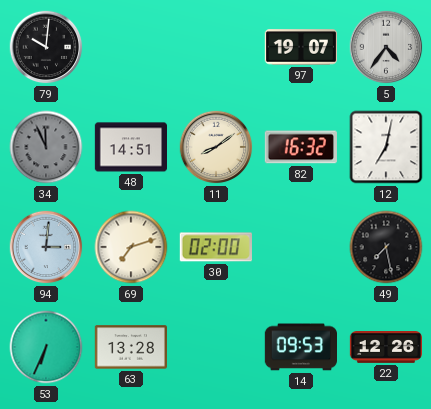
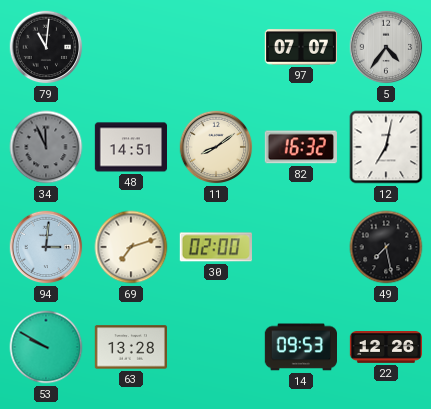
79: 10:01 -> 11:01
97: 19:07 -> 07:07
53: 6:34 -> 9:50
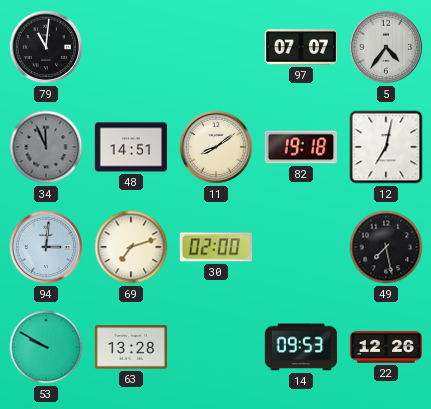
82: 16:32 -> 19:18
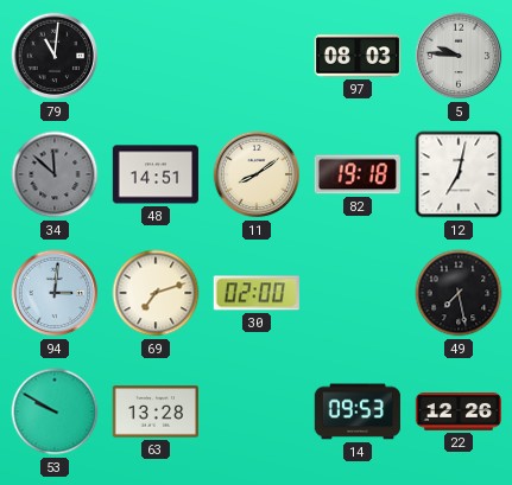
97: 07:07 -> 08:03
5: 4:36 -> 9:46
34: 11:56 -> 11:52
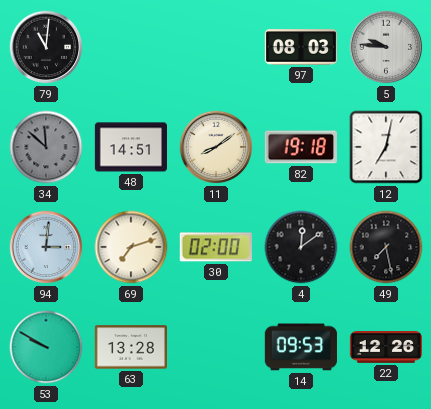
4: none -> 12:09
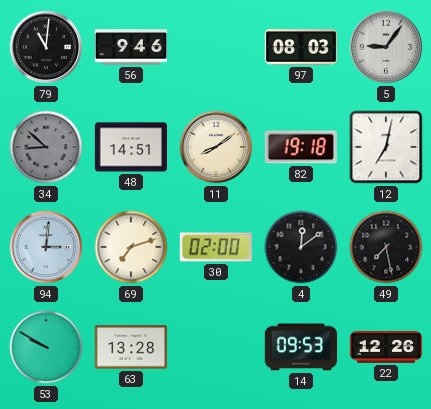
56: none -> 9:46
5: 9:46 -> 9:06
34: 11:52 -> 8:52
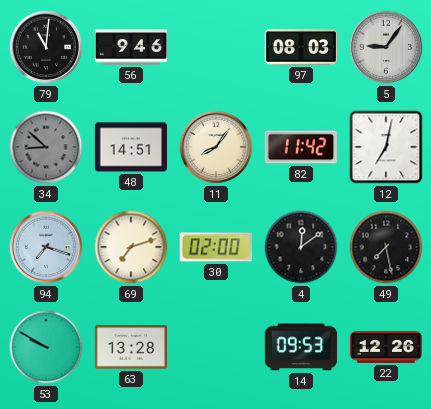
11: 8:09 -> 8:06
82: 19:18 -> 11:42
94: 3:01 -> 7:18
